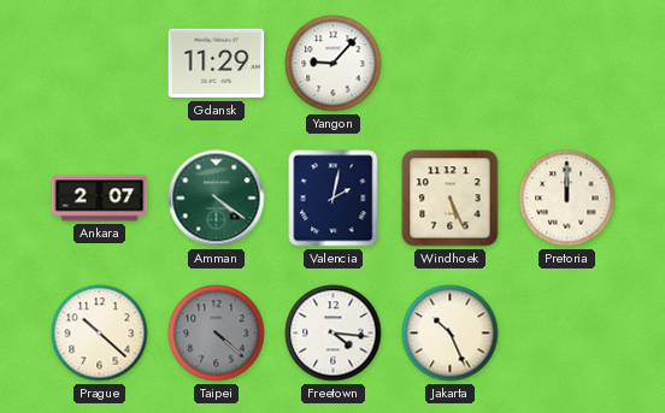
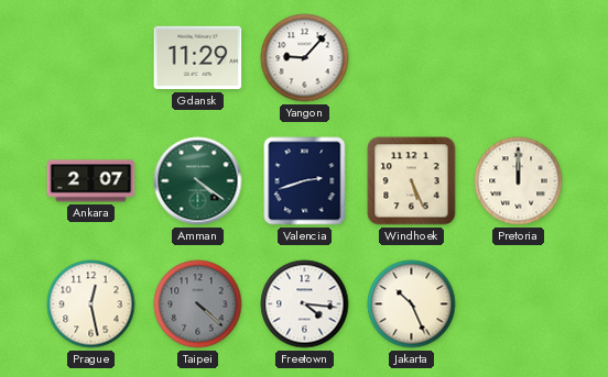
Valencia: 2:02 -> 2:42
Prague: 10:22 -> 12:28
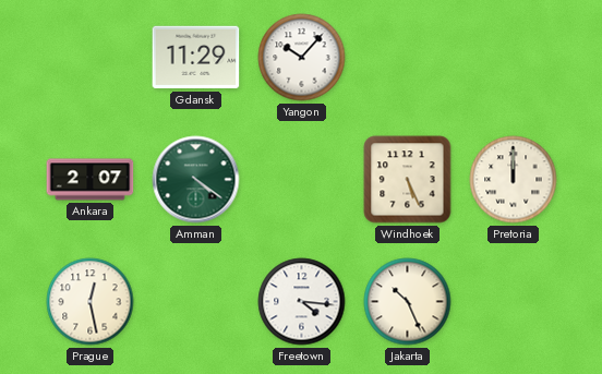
Yangon: 9:07 -> 10:07
Valencia: 2:42 -> none
Taipei: 4:22 -> none
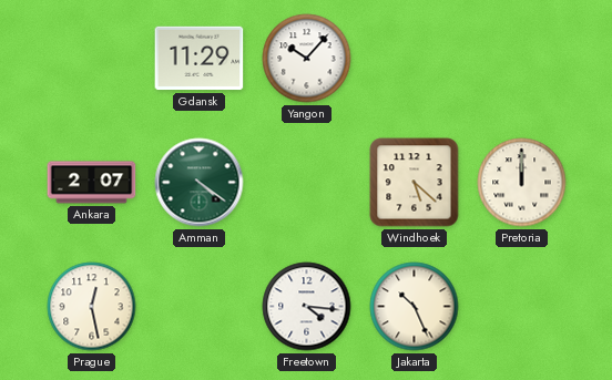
Windhoek: 5:26 -> 5:22
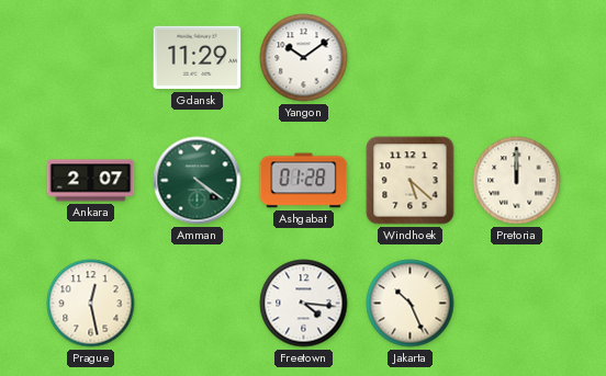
Yangon: 10:07 -> 10:09
Ashgabat: none -> 01:28
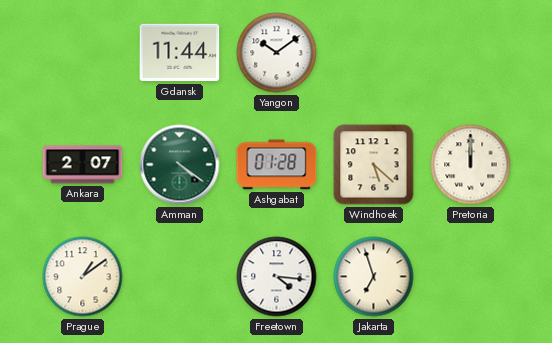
Gdansk: 11:29 -> 11:44
Prague: 12:28 -> 1:09
Jakarta: 10:26 -> 6:57
